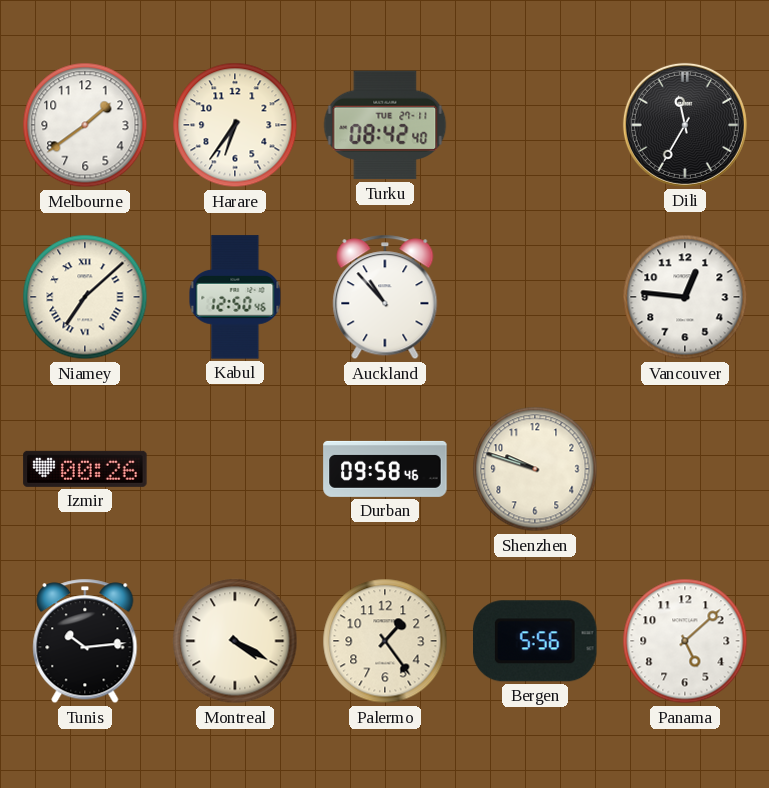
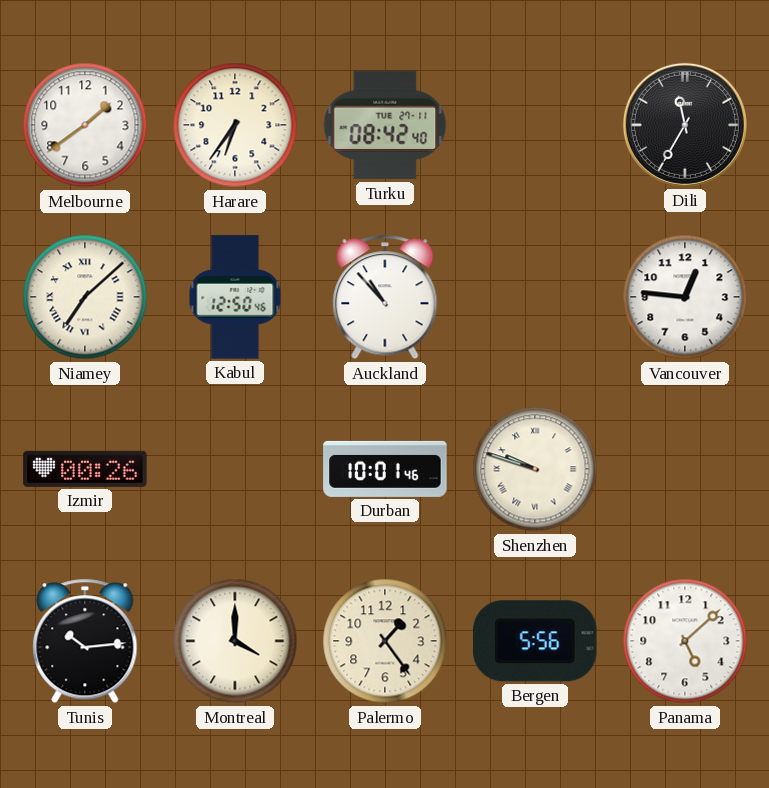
Durban: 09:58 -> 10:01
Shenzhen numerals: Arabic -> Roman
Montreal: 4:20 -> 4:00
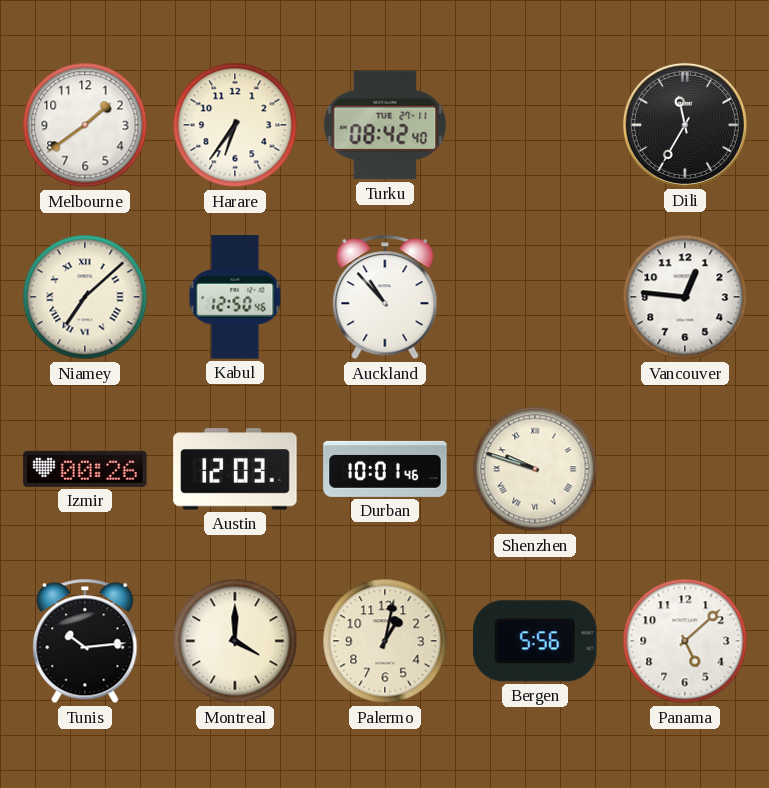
Austin: none -> 12:03
Palermo: 1:24 -> 1:02
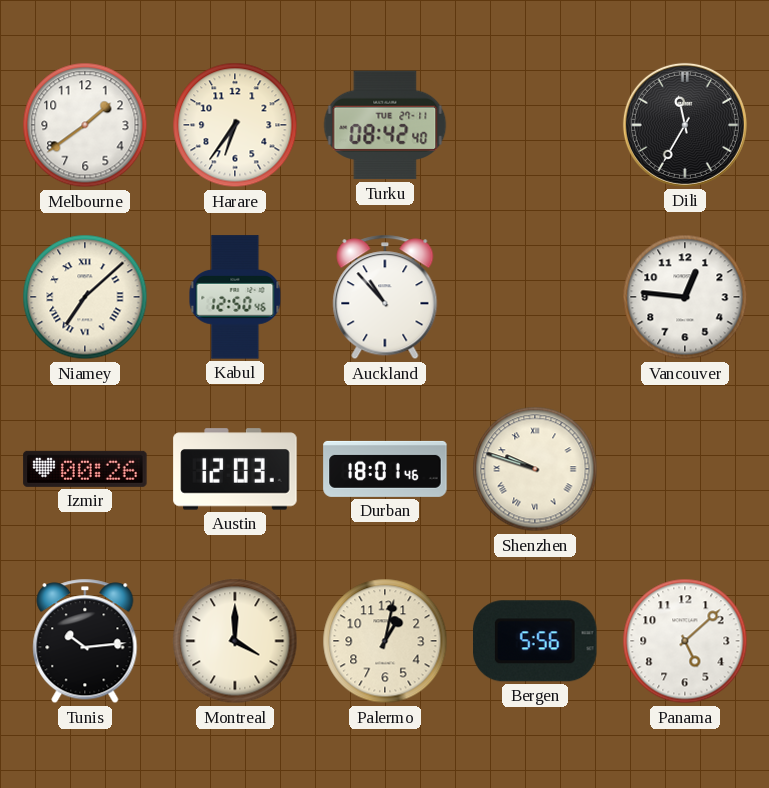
Durban: 10:01 -> 18:01
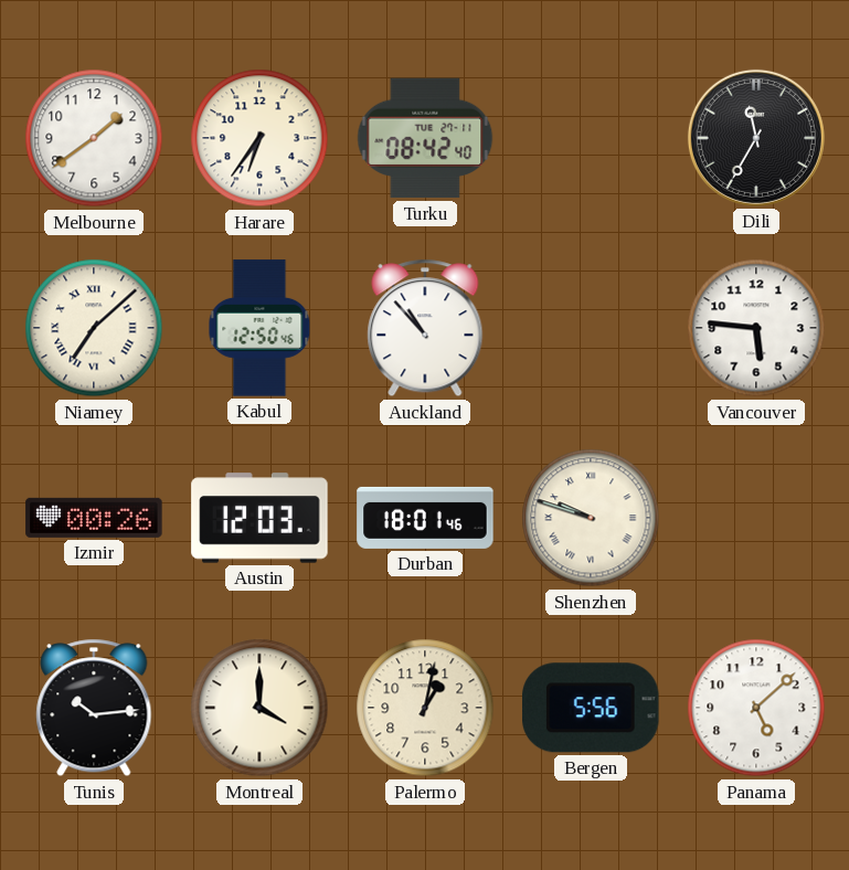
Vancouver: 12:46 -> 5:46
